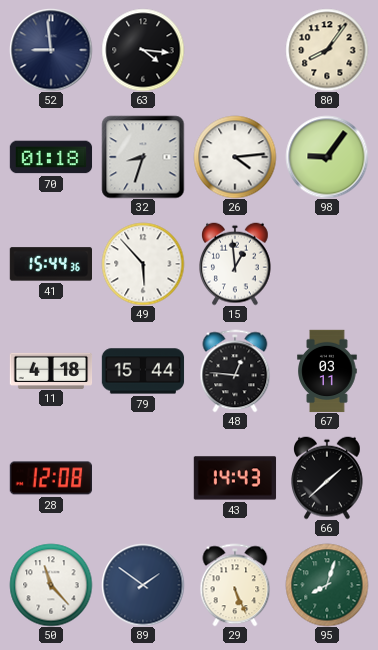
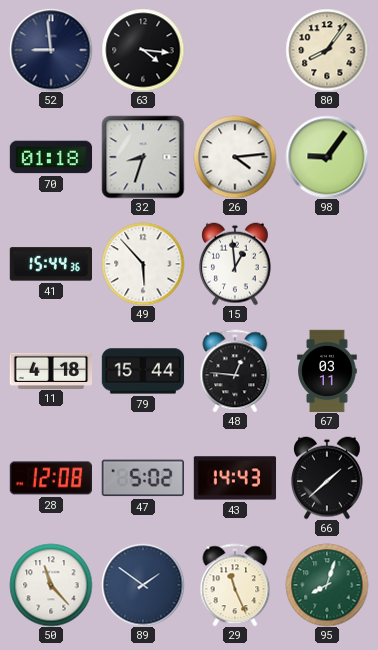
47: none -> 5:02
29: 5:26 -> 11:26
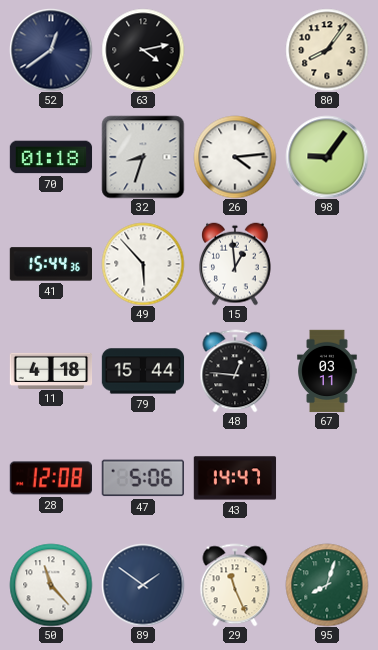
52: 8:59 -> 12:39
63: 4:16 -> 4:13
47: 5:02 -> 5:06
43: 14:43 -> 14:47
66: 1:38 -> none
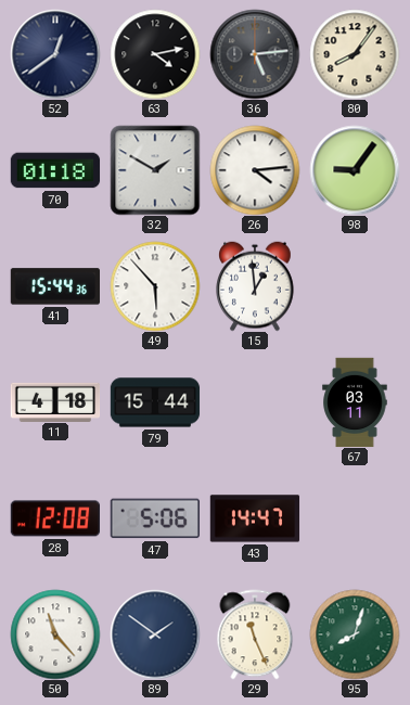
36: none -> 5:14
32: 8:33 -> 1:50
48: 12:46 -> none
